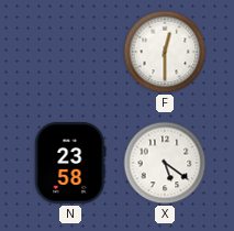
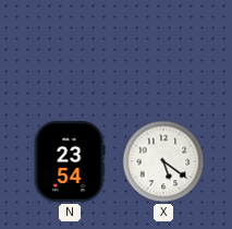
F: 12:30 -> none
N: 23:58 -> 23:54
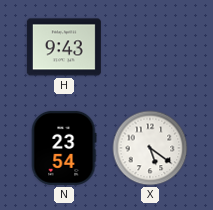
H: none -> 9:43
